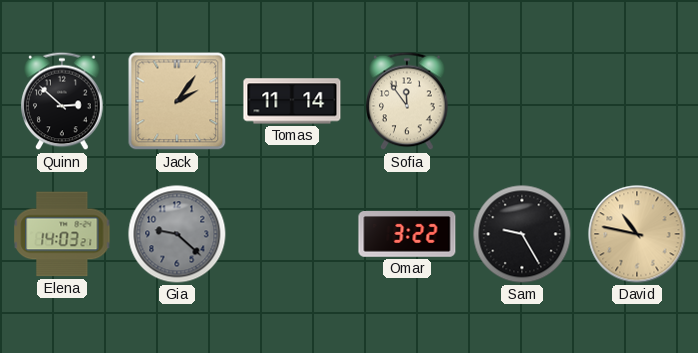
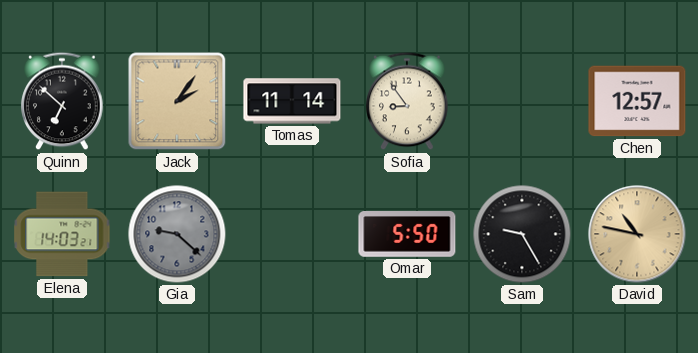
Quinn: 2:52 -> 6:52
Sofia: 11:54 -> 8:54
Chen: none -> 12:57
Omar: 3:22 -> 5:50
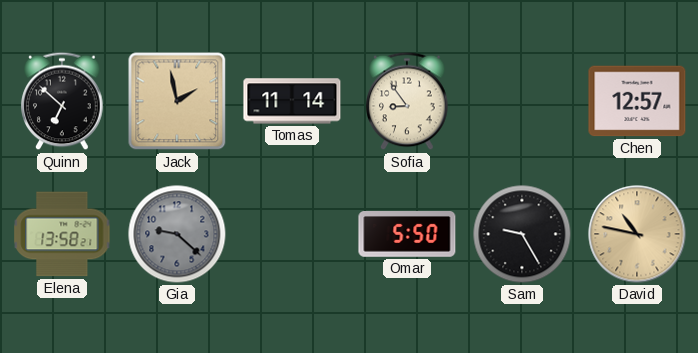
Jack: 2:06 -> 1:58
Elena: 14:03 -> 13:58
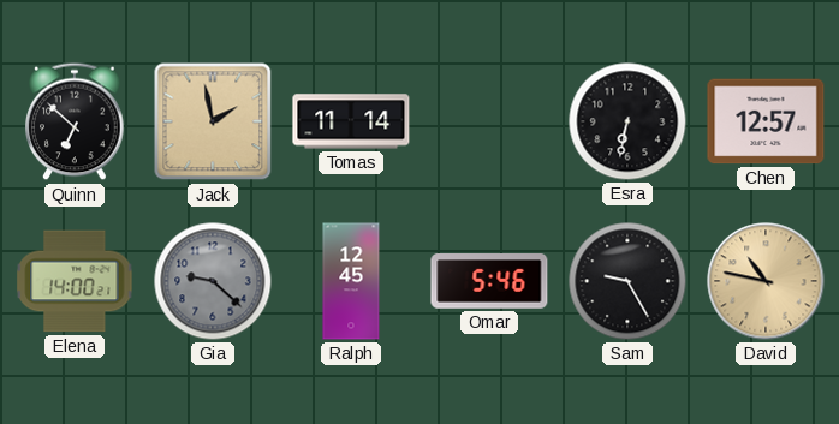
Sofia: 8:54 -> none
Esra: none -> 6:32
Elena: 13:58 -> 14:00
Ralph: none -> 12:45
Omar: 5:50 -> 5:46
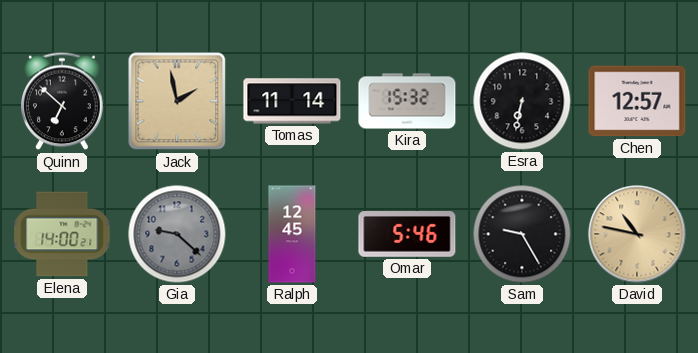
Kira: none -> 15:32
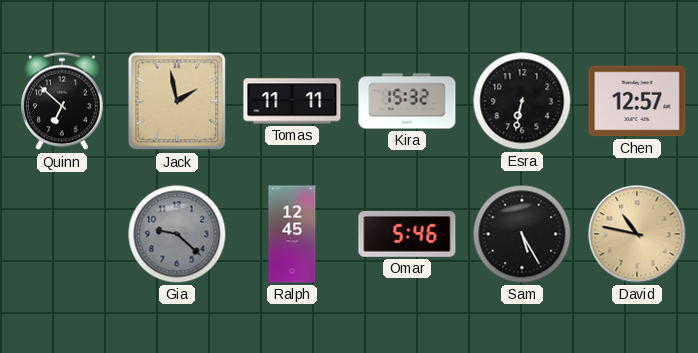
Tomas: 11:14 -> 11:11
Elena: 14:00 -> none
Sam: 9:25 -> 5:25
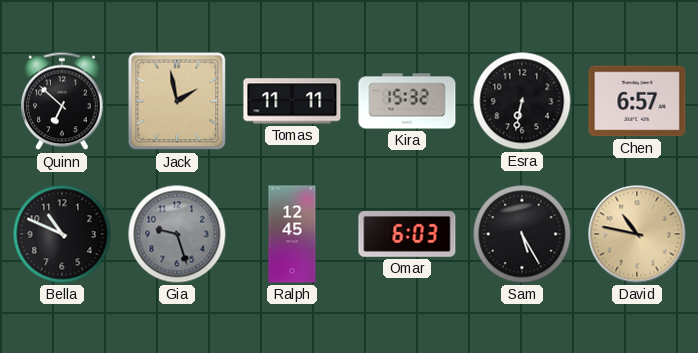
Chen: 12:57 -> 6:57
Bella: none -> 10:49
Gia: 9:22 -> 9:27
Omar: 5:46 -> 6:03
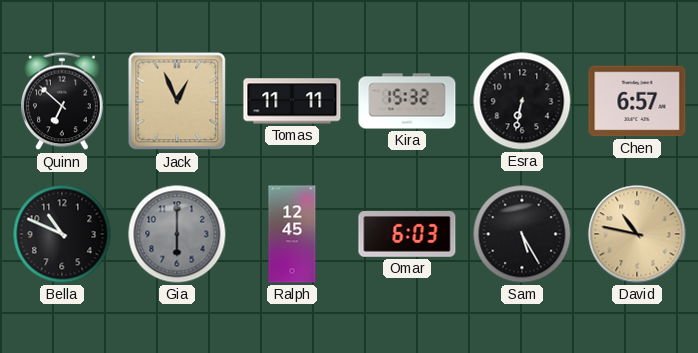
Jack: 1:58 -> 12:56
Gia: 9:27 -> 6:00
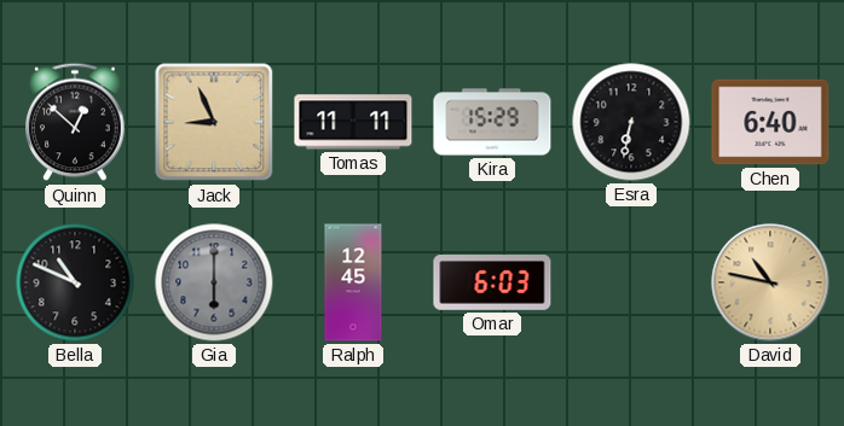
Quinn: 6:52 -> 12:52
Jack: 12:56 -> 8:56
Kira: 15:32 -> 15:29
Chen: 6:57 -> 6:40
Sam: 5:25 -> none
